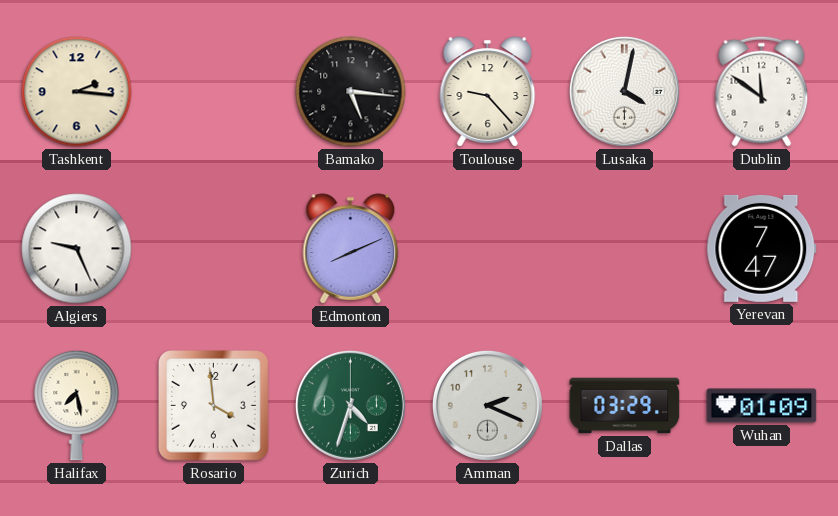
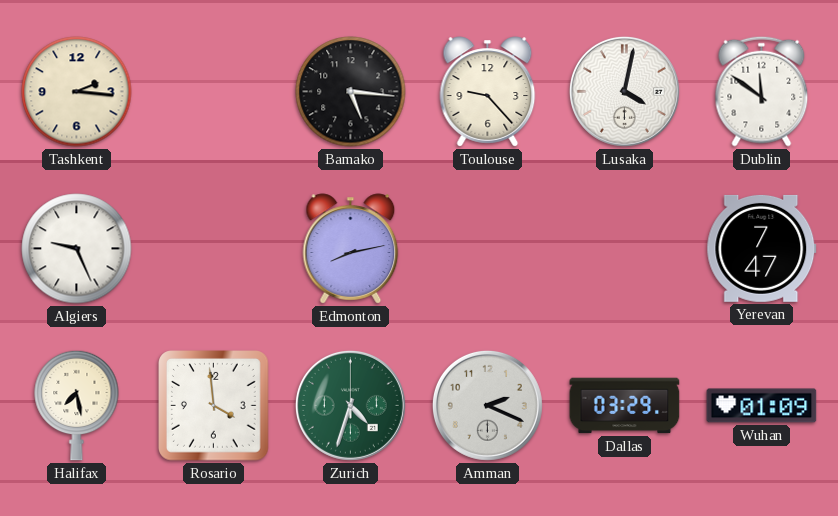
Edmonton: 8:11 -> 8:13
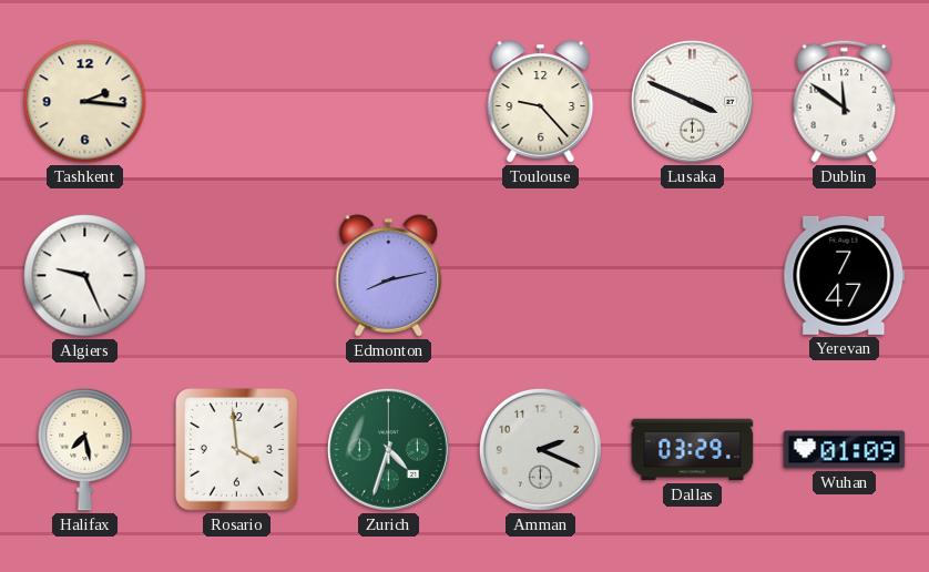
Bamako: 5:16 -> none
Lusaka: 4:02 -> 3:49
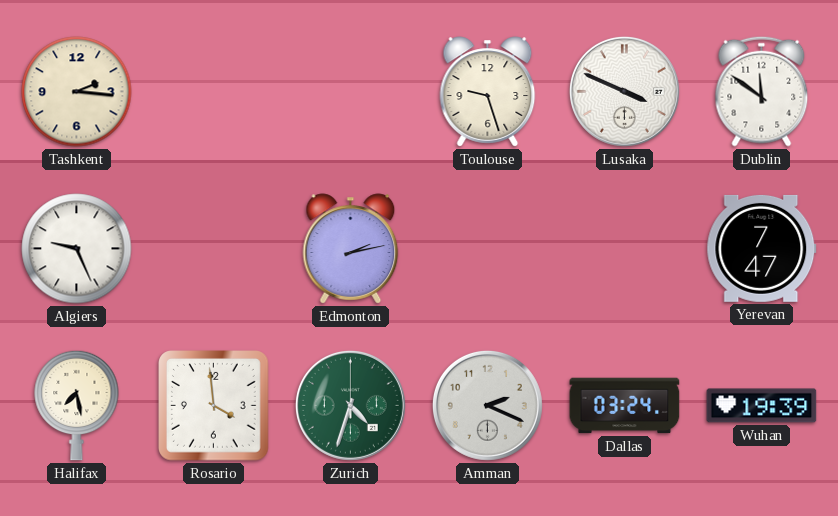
Toulouse: 9:23 -> 9:27
Edmonton: 8:13 -> 2:13
Dallas: 03:29 -> 03:24
Wuhan: 01:09 -> 19:39
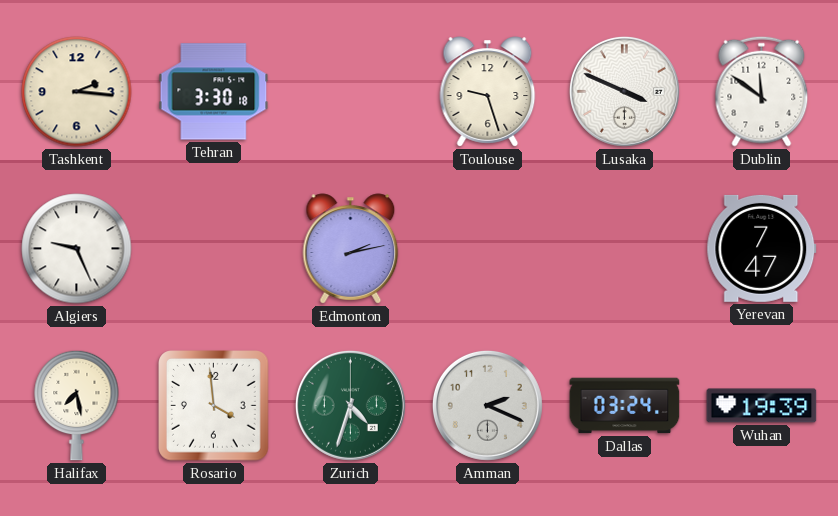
Tehran: none -> 3:30
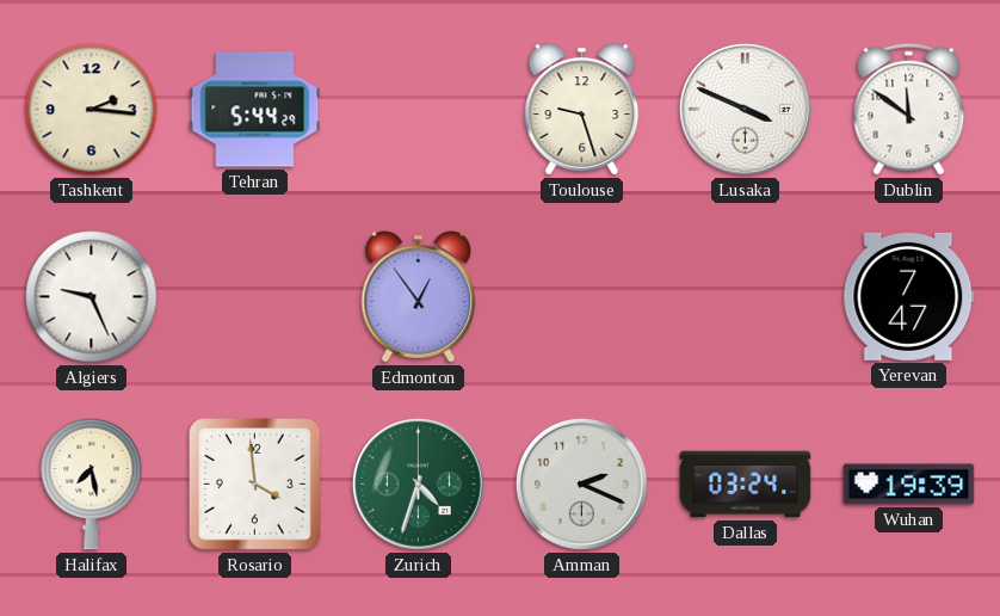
Tehran: 3:30 -> 5:44
Edmonton: 2:13 -> 12:54
